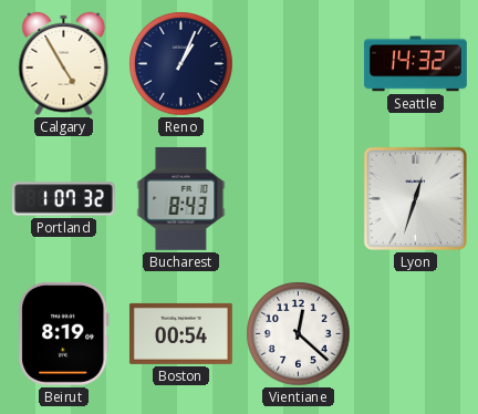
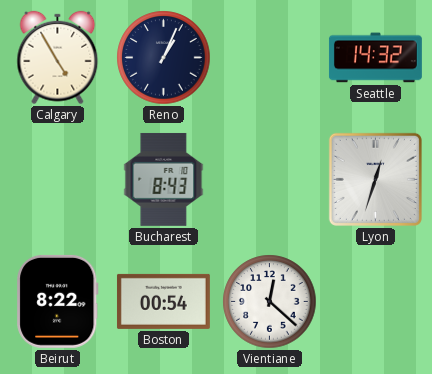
Portland: 1:07 -> none
Beirut: 8:19 -> 8:22
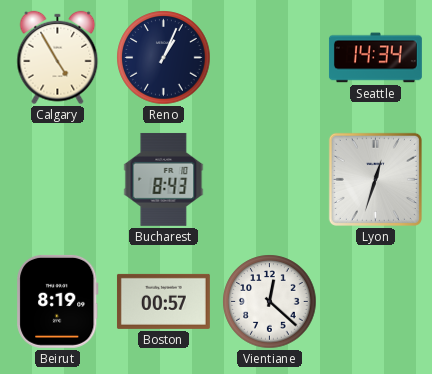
Seattle: 14:32 -> 14:34
Beirut: 8:22 -> 8:19
Boston: 00:54 -> 00:57
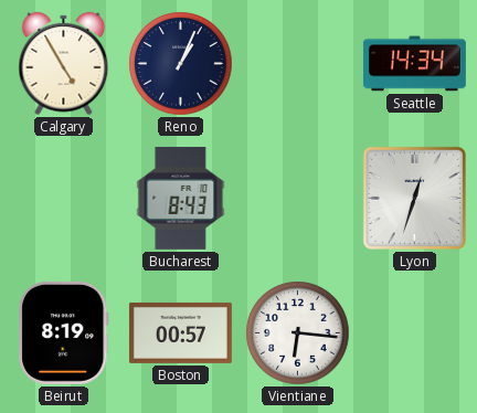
Vientiane: 12:22 -> 6:16
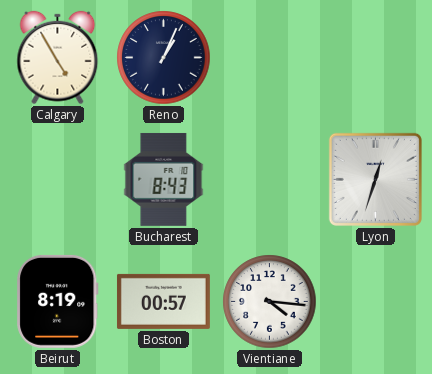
Seattle: 14:34 -> none
Vientiane: 6:16 -> 4:16
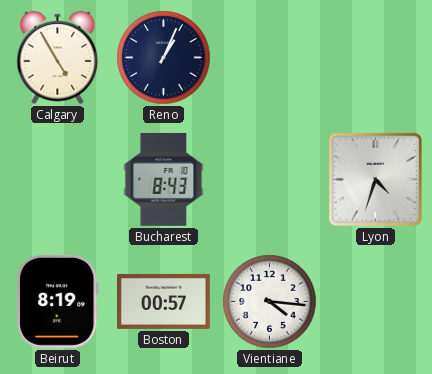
Lyon: 12:33 -> 4:33
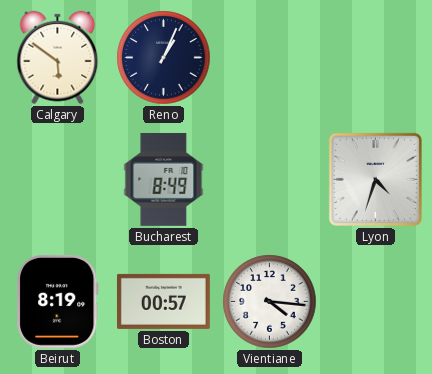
Calgary: 4:55 -> 5:51
Bucharest: 8:43 -> 8:49
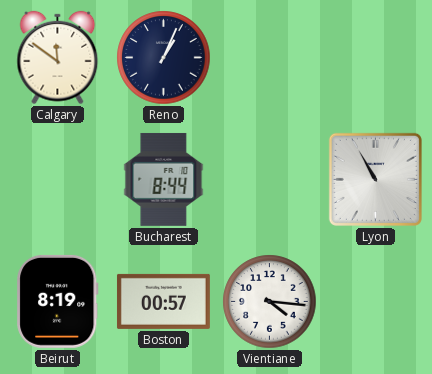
Calgary: 5:51 -> 11:51
Bucharest: 8:49 -> 8:44
Lyon: 4:33 -> 10:55
